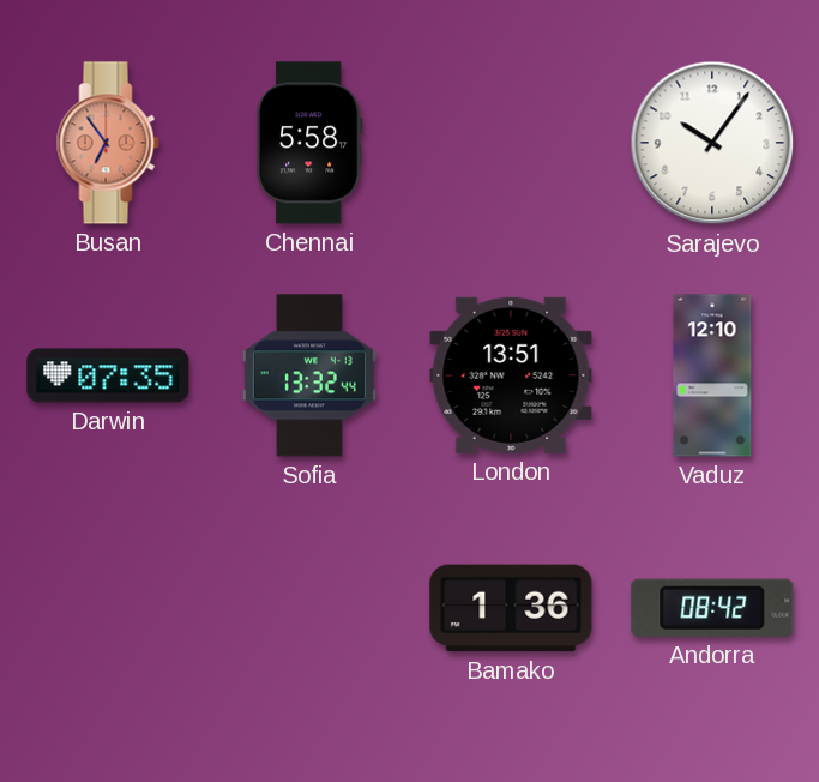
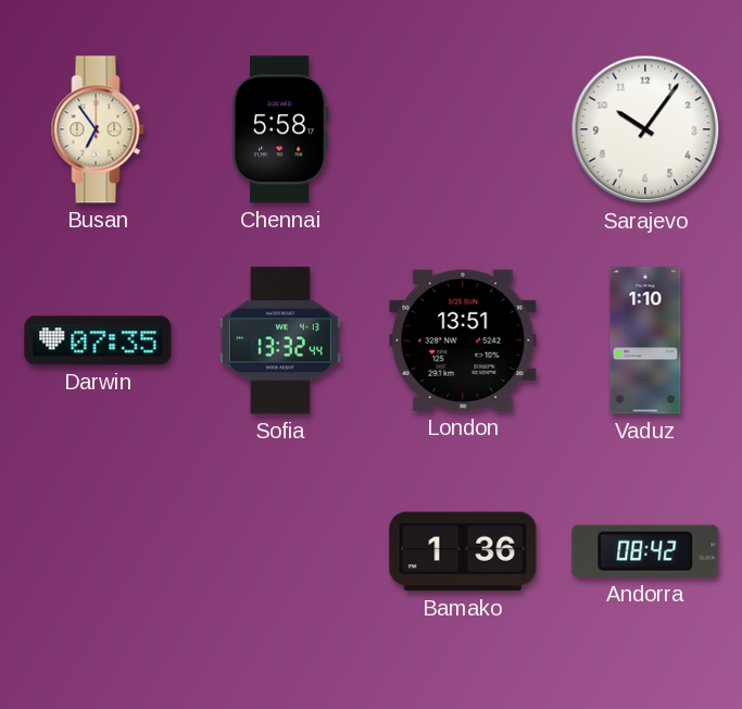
Busan dial: salmon -> cream
Vaduz: 12:10 -> 1:10
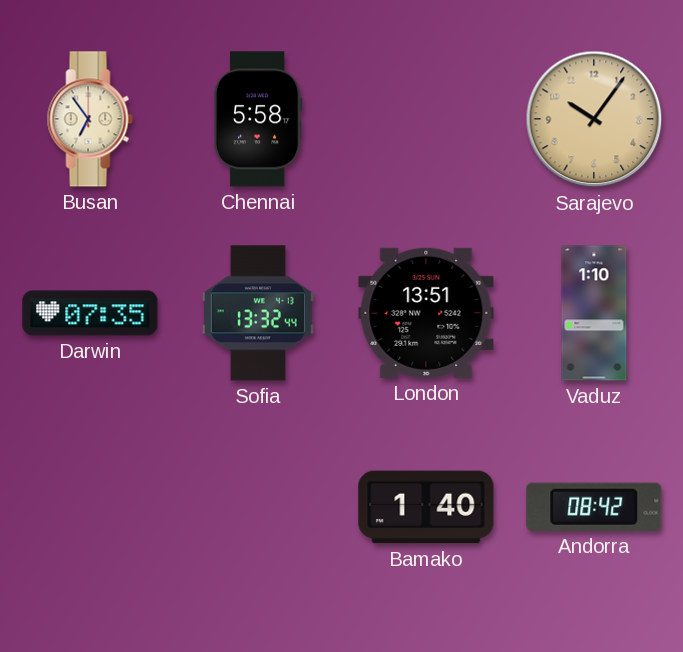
Sarajevo dial: white -> champagne
Bamako: 1:36 -> 1:40
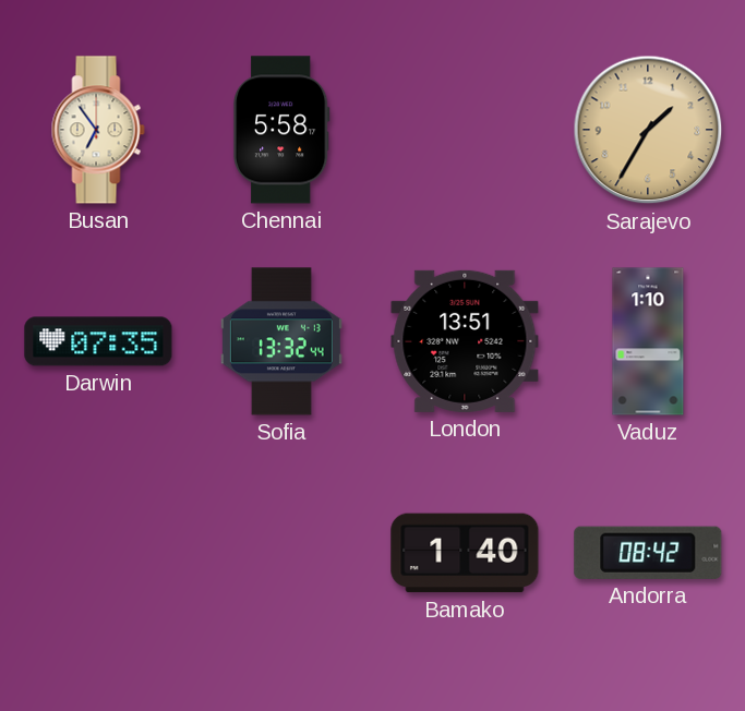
Sarajevo: 10:06 -> 1:35
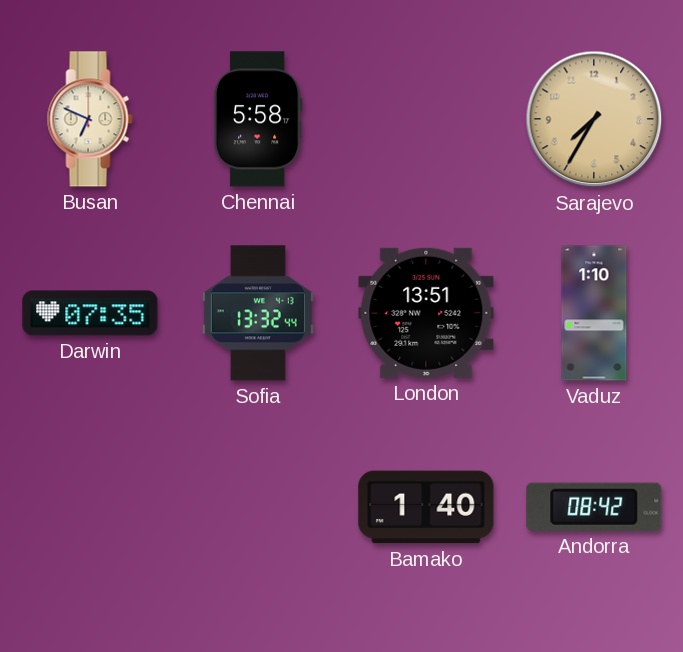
Busan: 6:54 -> 6:49
Sarajevo: 1:35 -> 7:35
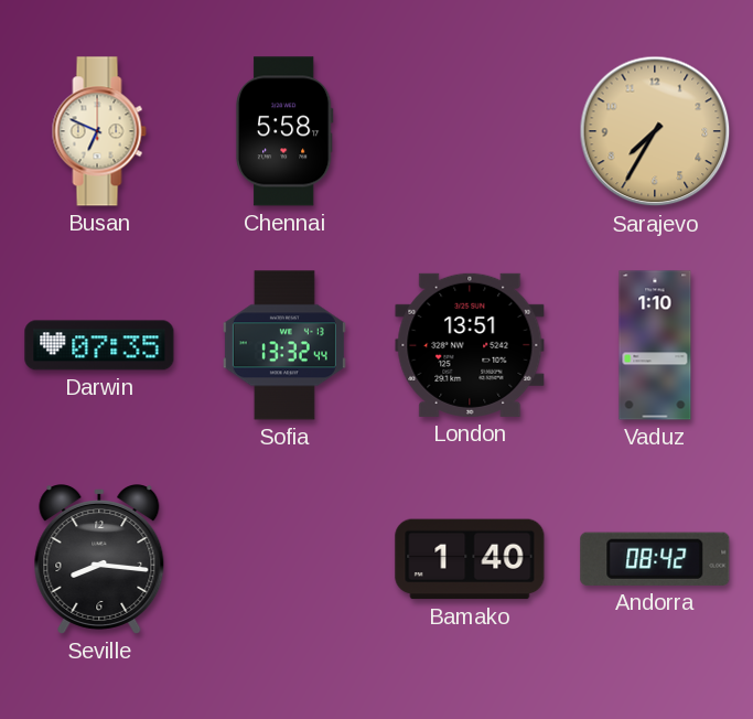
Seville: none -> 8:16
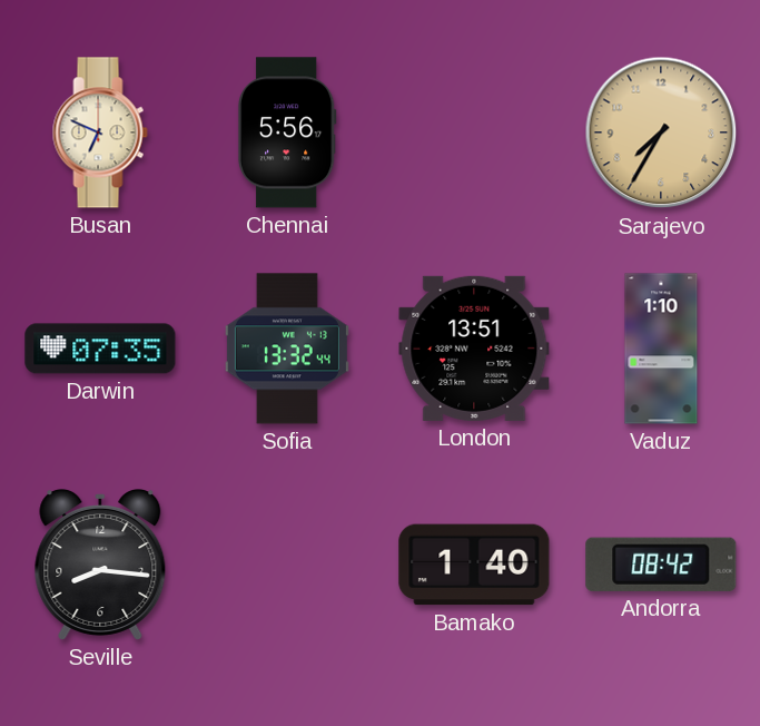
Chennai: 5:58 -> 5:56
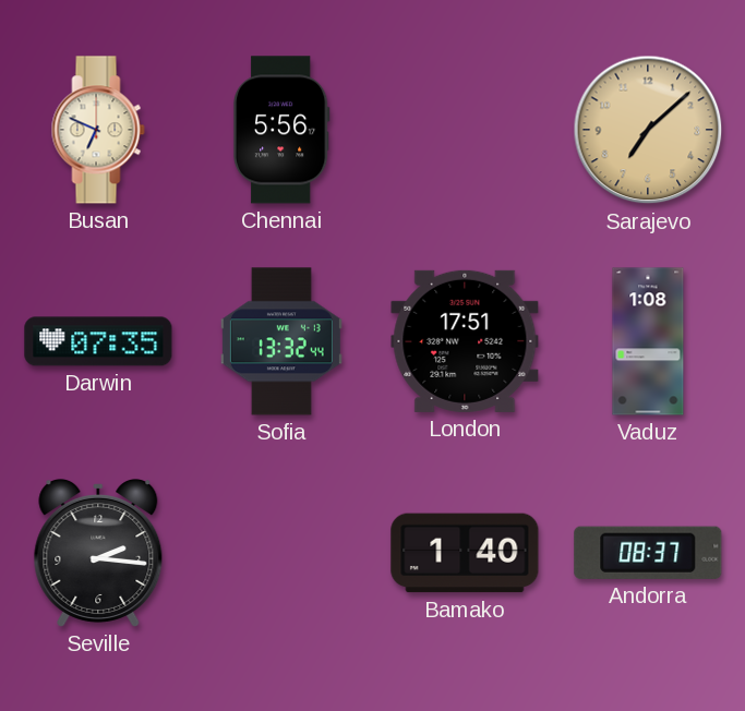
Sarajevo: 7:35 -> 7:08
London: 13:51 -> 17:51
Vaduz: 1:10 -> 1:08
Seville: 8:16 -> 2:16
Andorra: 08:42 -> 08:37
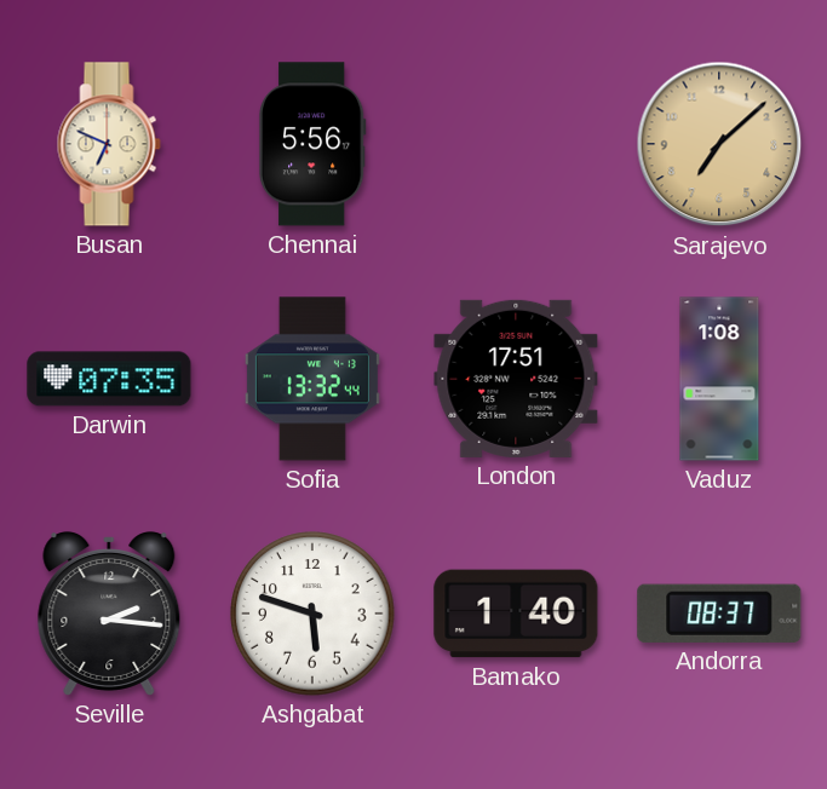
Ashgabat: none -> 5:48
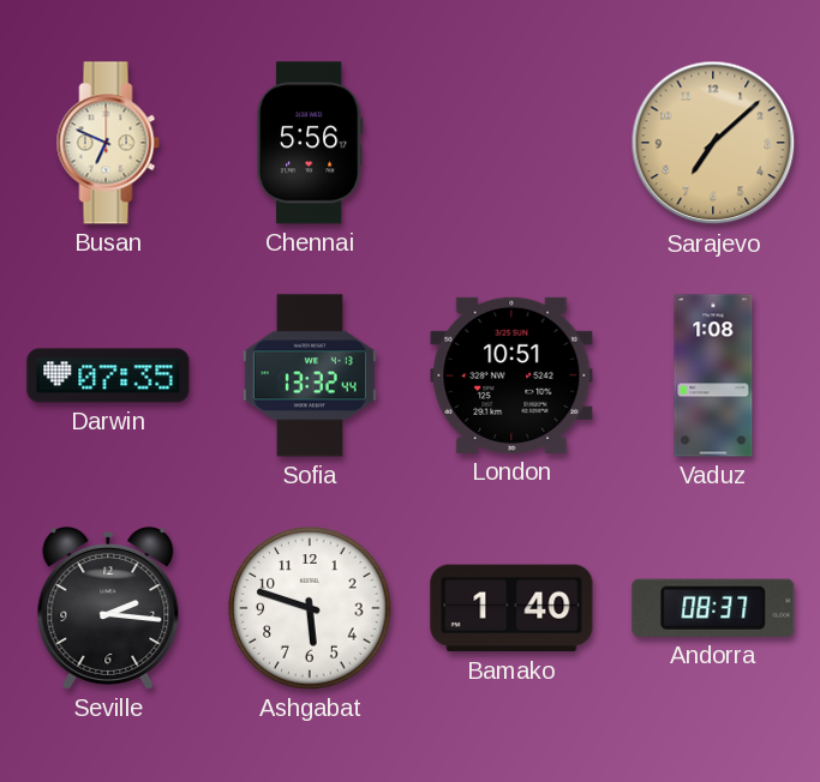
London: 17:51 -> 10:51
